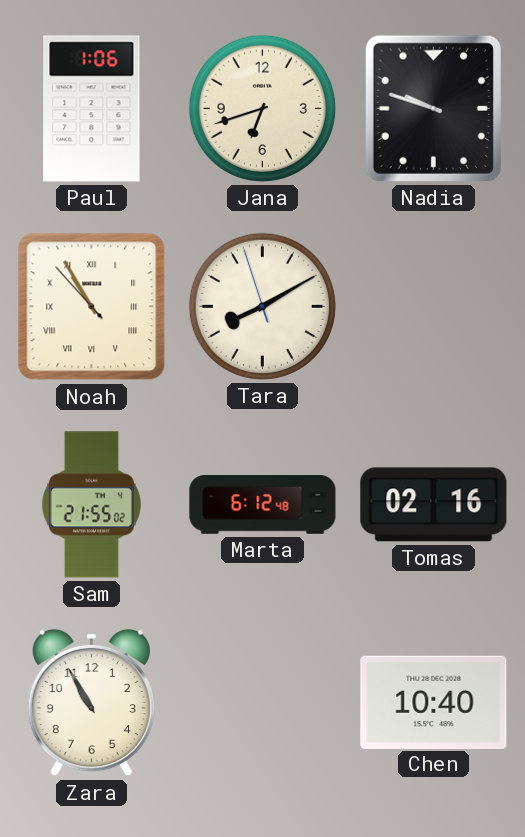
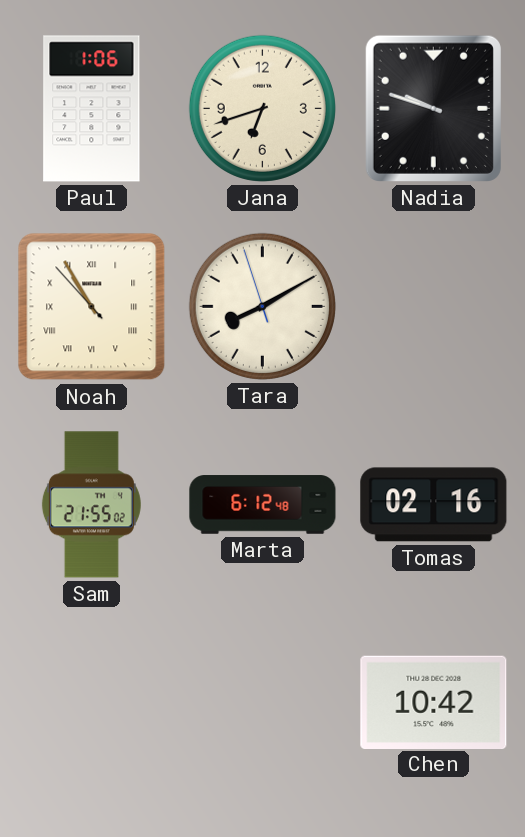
Zara: 10:55 -> none
Chen: 10:40 -> 10:42
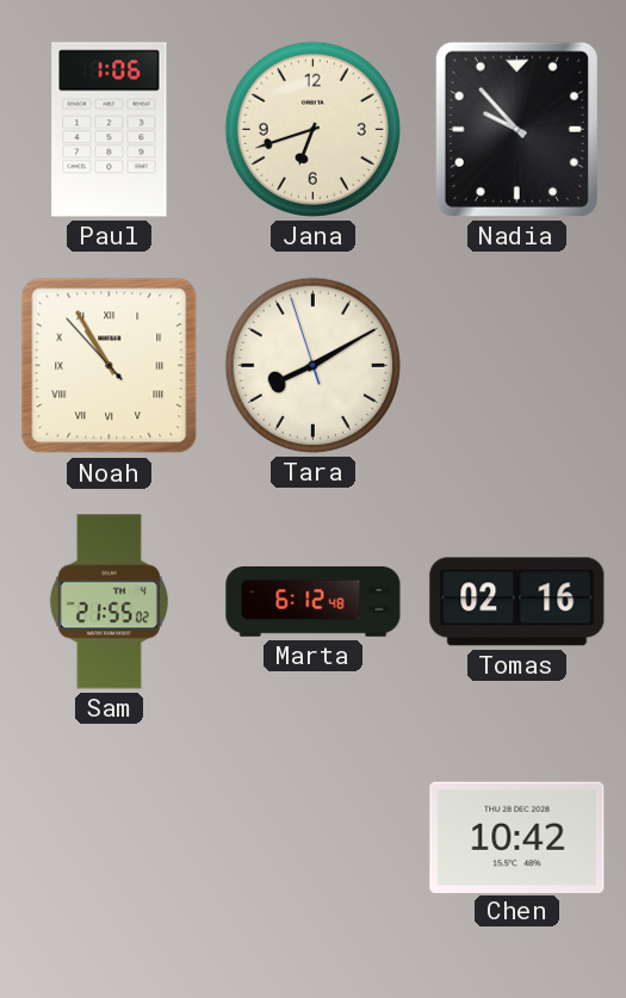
Nadia: 9:48 -> 9:53
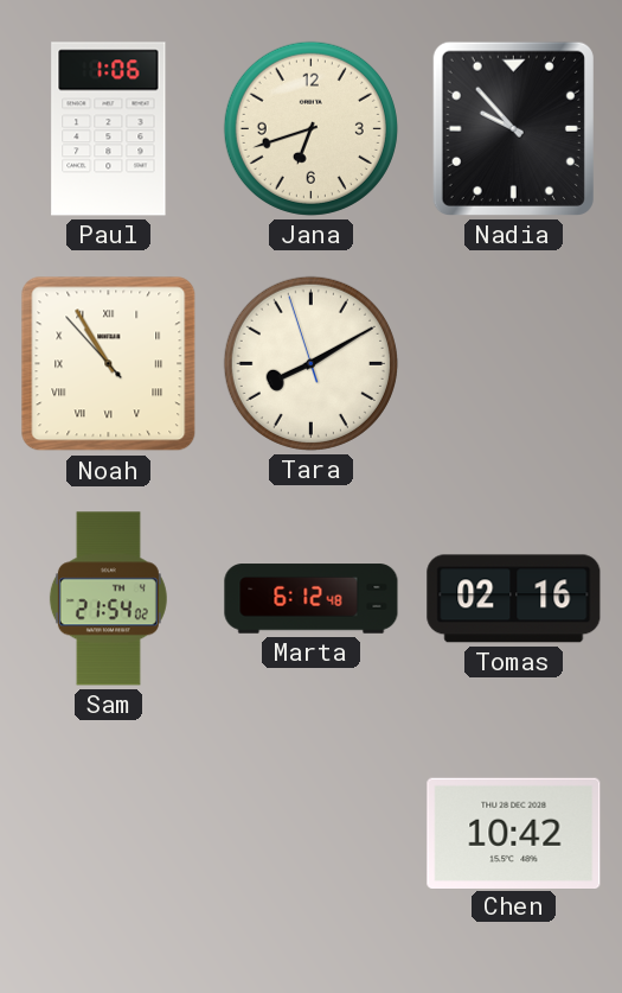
Sam: 21:55 -> 21:54
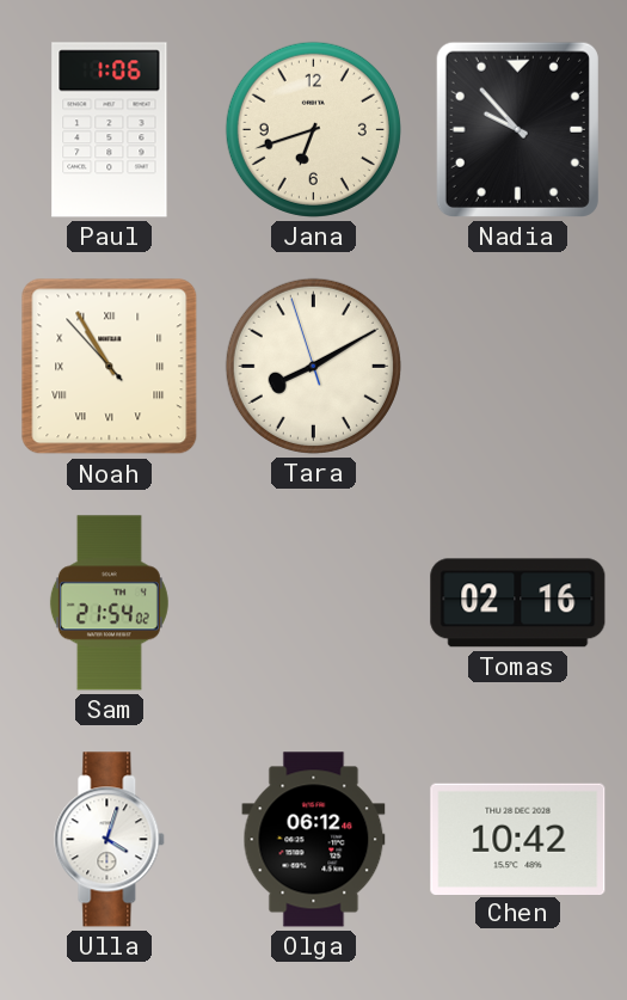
Marta: 6:12 -> none
Ulla: none -> 4:03
Olga: none -> 06:12
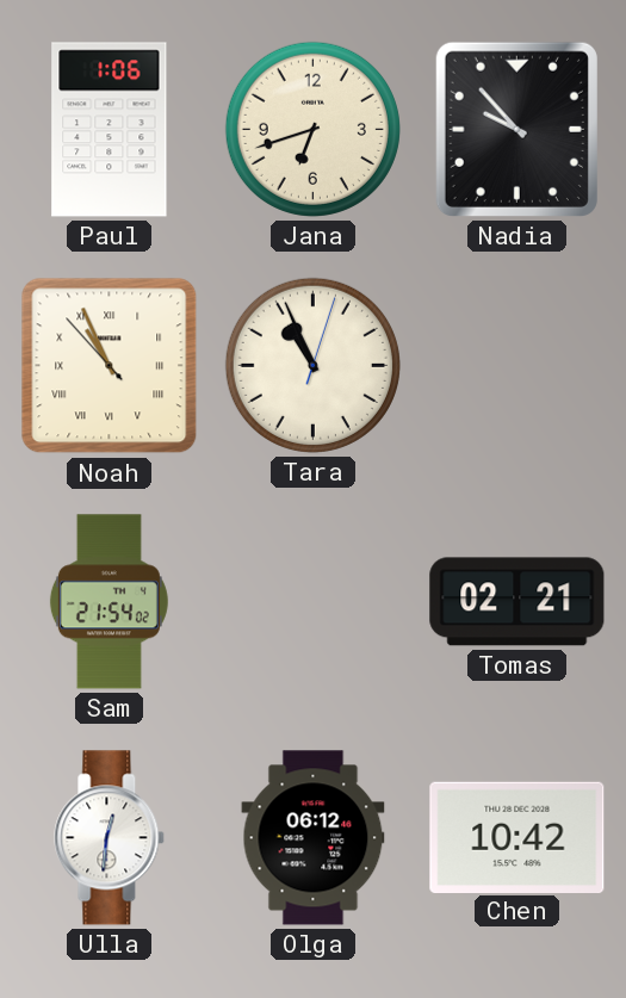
Noah: 10:54 -> 10:55
Tara: 8:09 -> 10:56
Tomas: 02:16 -> 02:21
Ulla: 4:03 -> 12:31
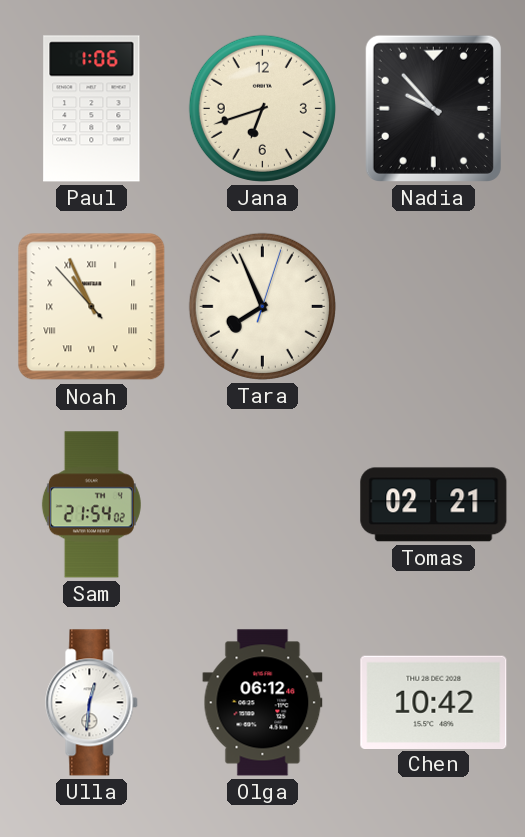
Tara: 10:56 -> 7:56
